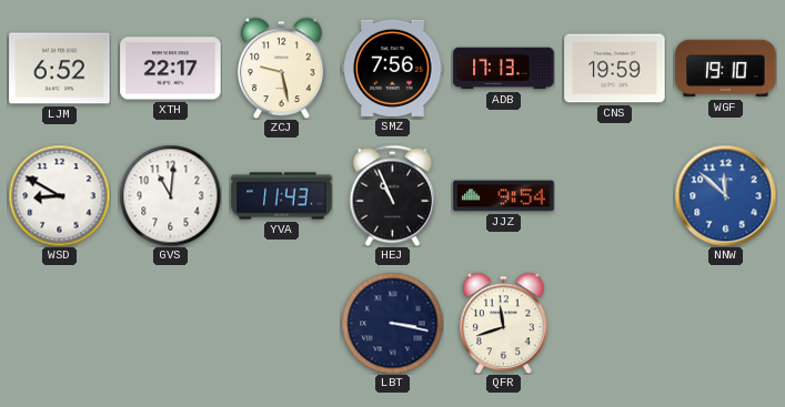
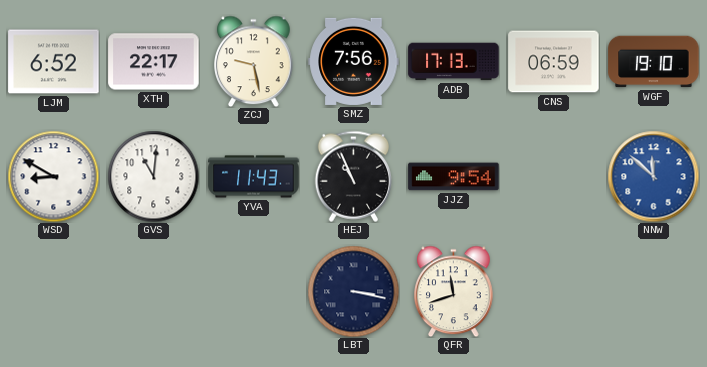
CNS: 19:59 -> 06:59
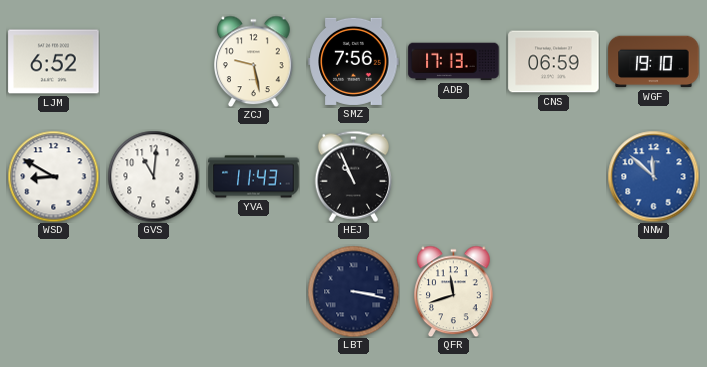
XTH: 22:17 -> none
JJZ: 9:54 -> none
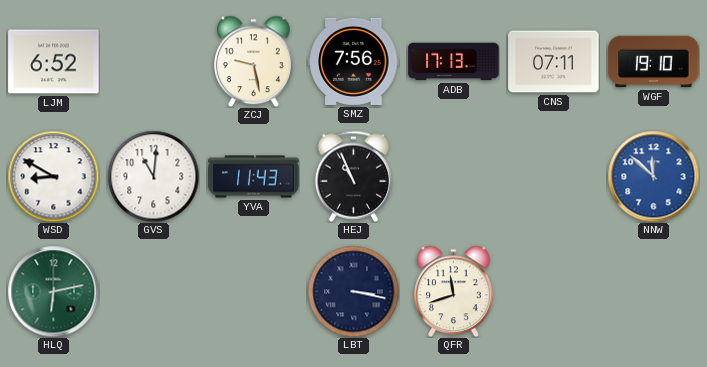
CNS: 06:59 -> 07:11
HLQ: none -> 6:13
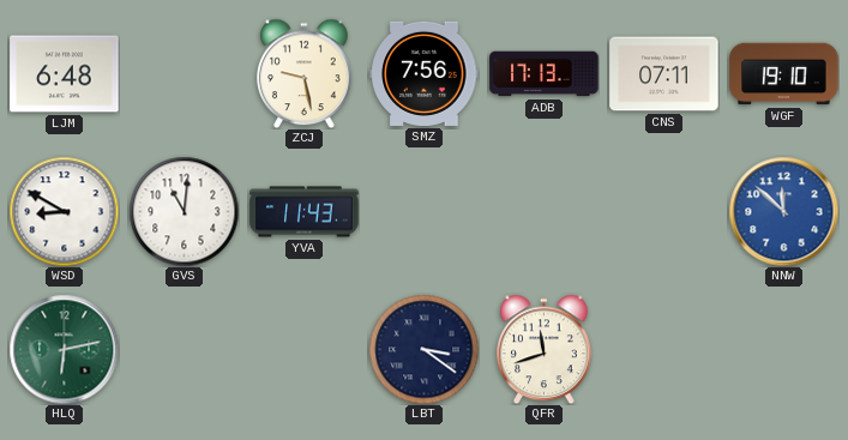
LJM: 6:52 -> 6:48
HEJ: 10:56 -> none
LBT: 3:17 -> 3:21
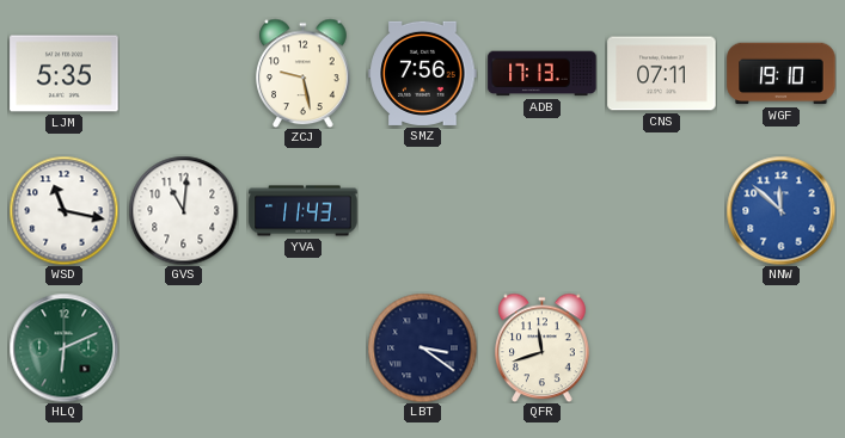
LJM: 6:48 -> 5:35
WSD: 8:50 -> 11:17
HLQ: 6:13 -> 6:11
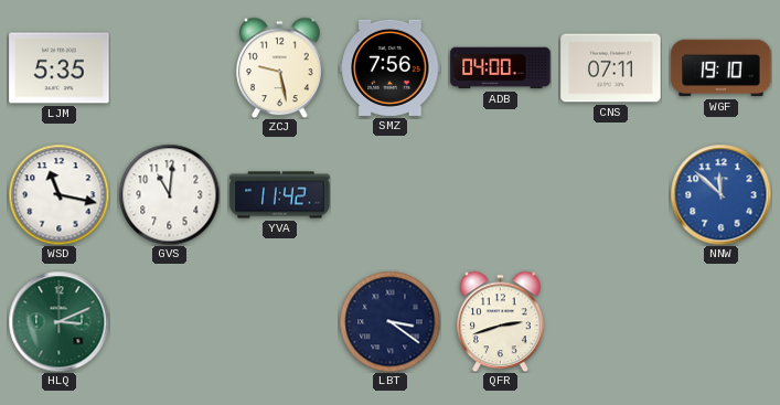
ADB: 17:13 -> 04:00
YVA: 11:43 -> 11:42
HLQ: 6:11 -> 3:11
QFR: 11:42 -> 2:42
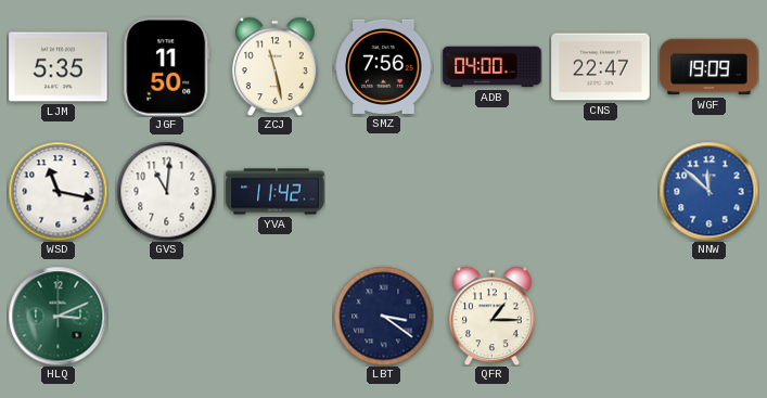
JGF: none -> 11:50
ZCJ: 9:28 -> 11:28
CNS: 07:11 -> 22:47
WGF: 19:10 -> 19:09
QFR: 2:42 -> 1:15
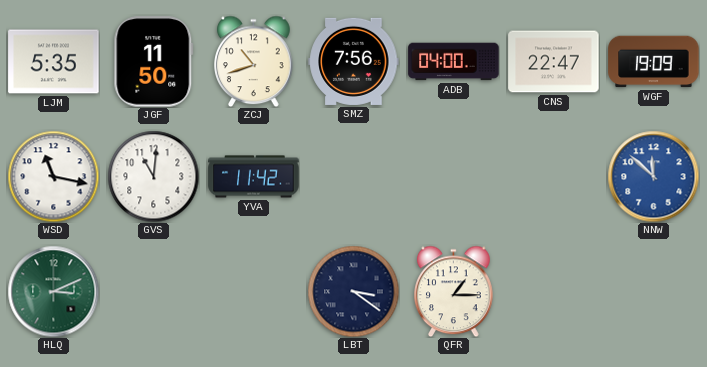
ZCJ: 11:28 -> 10:42
